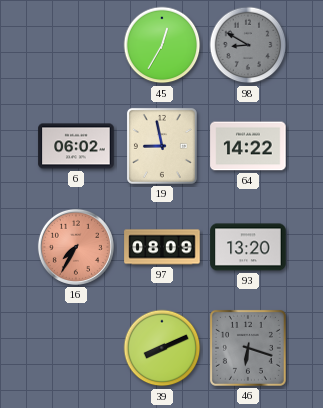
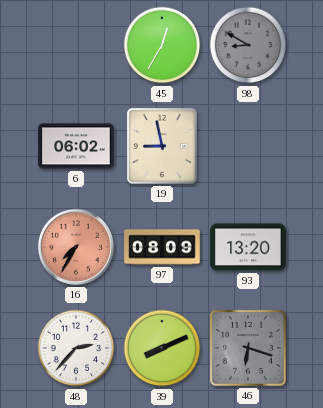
64: 14:22 -> none
48: none -> 2:37
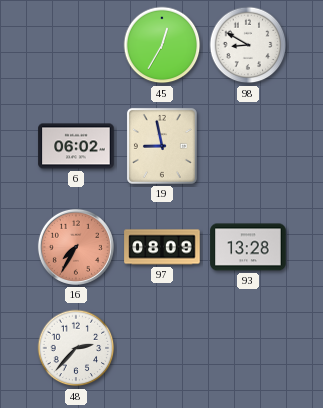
98 dial: grey -> white
93: 13:20 -> 13:28
39: 8:11 -> none
46: 6:18 -> none
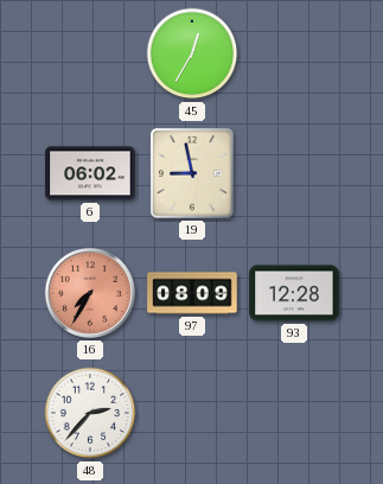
98: 8:50 -> none
93: 13:28 -> 12:28
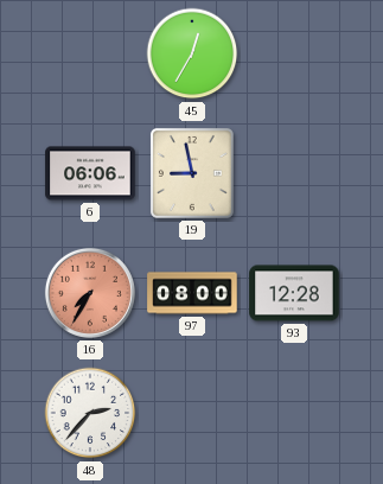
6: 06:02 -> 06:06
97: 08:09 -> 08:00
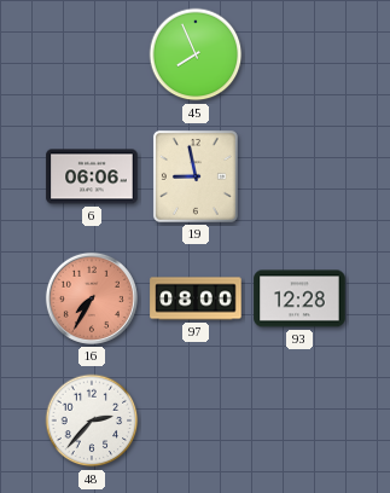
45: 12:35 -> 7:56
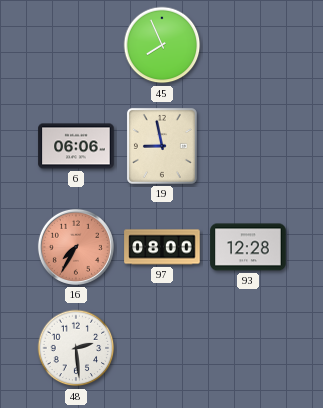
48: 2:37 -> 2:29
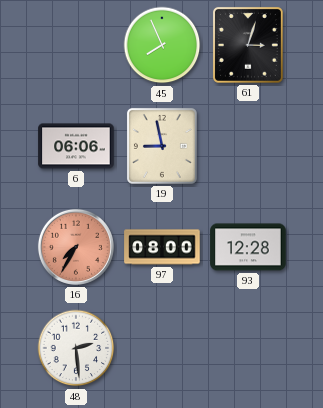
61: none -> 3:03
